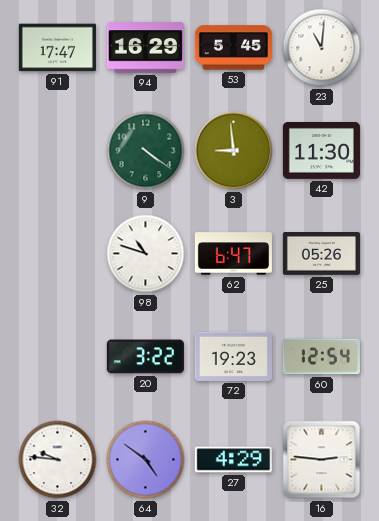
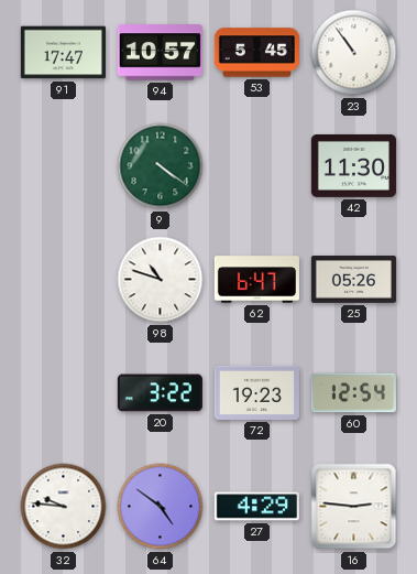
94: 16:29 -> 10:57
23: 11:01 -> 10:54
3: 8:59 -> none
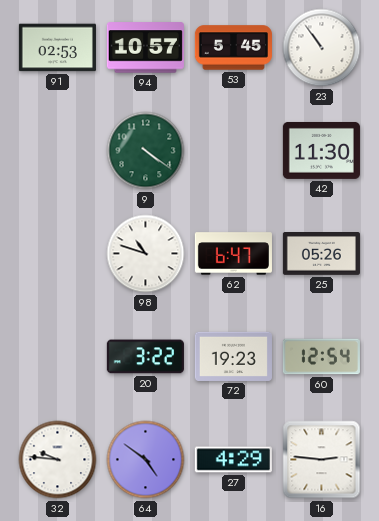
91: 17:47 -> 02:53
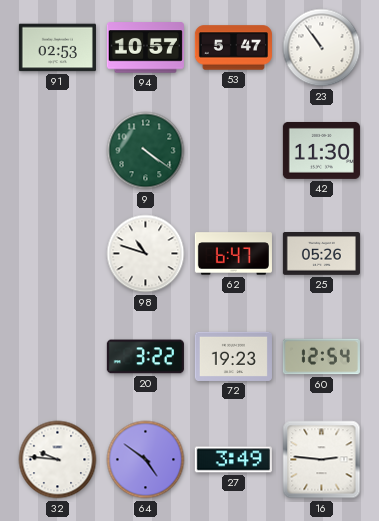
53: 5:45 -> 5:47
27: 4:29 -> 3:49
